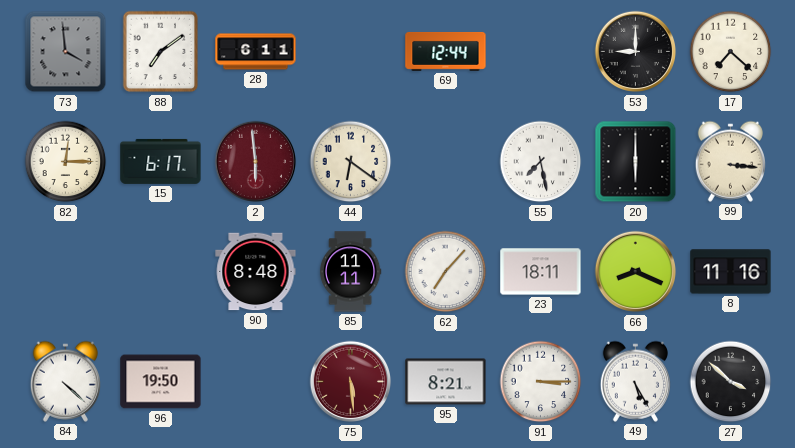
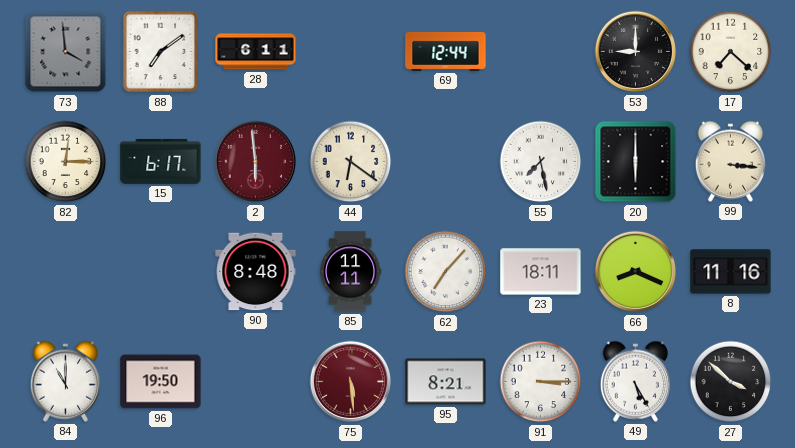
84: 4:22 -> 11:00
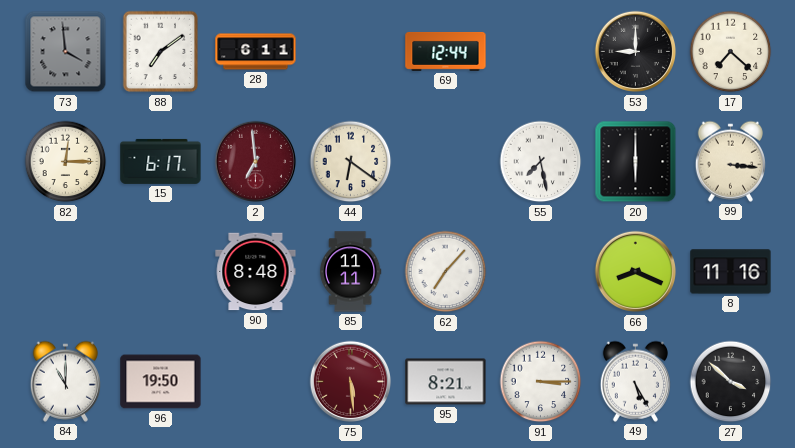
2: 5:59 -> 6:59
23: 18:11 -> none
